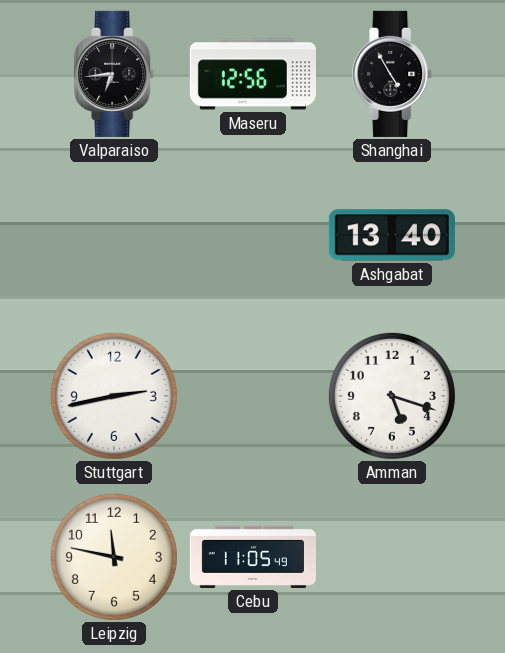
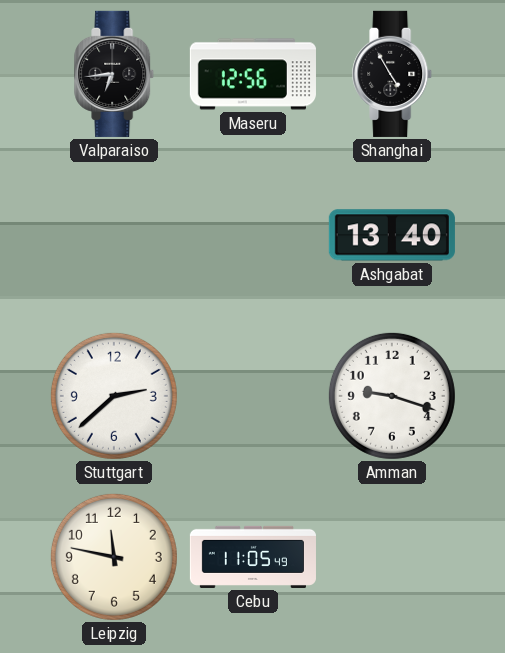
Stuttgart: 2:43 -> 2:38
Amman: 5:18 -> 9:18
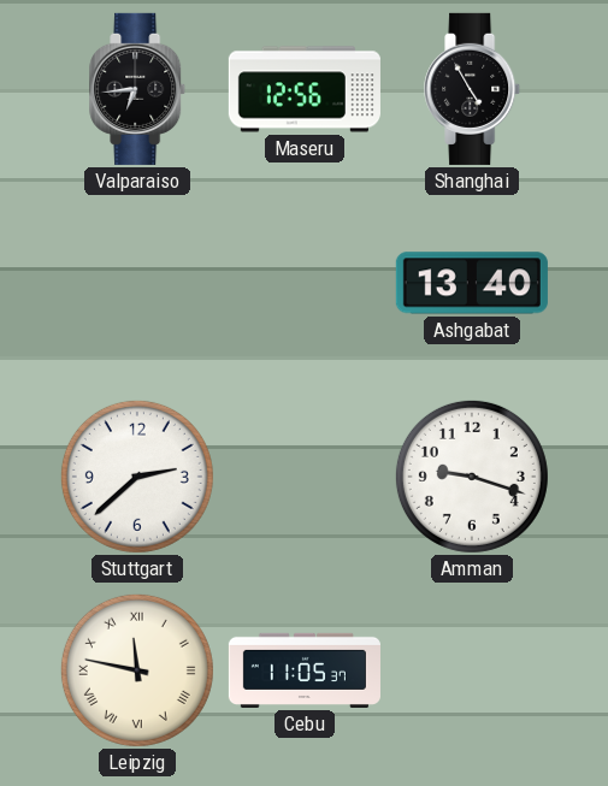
Leipzig numerals: Arabic -> Roman
Cebu: 11:05:49 -> 11:05:37
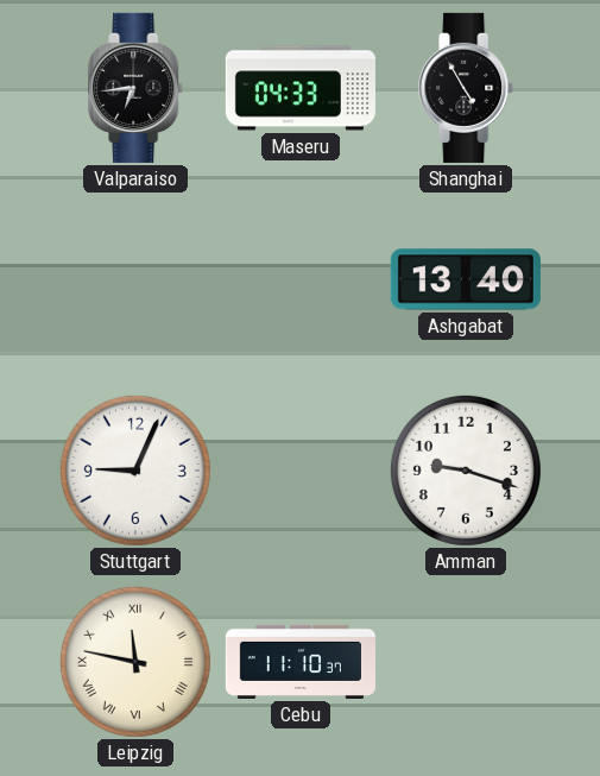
Maseru: 12:56 -> 04:33
Stuttgart: 2:38 -> 9:04
Cebu: 11:05 -> 11:10
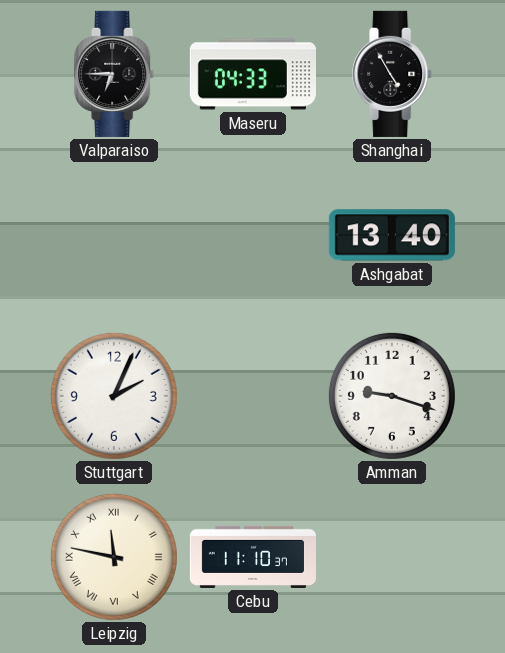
Valparaiso: 6:44 -> 6:45
Stuttgart: 9:04 -> 2:04
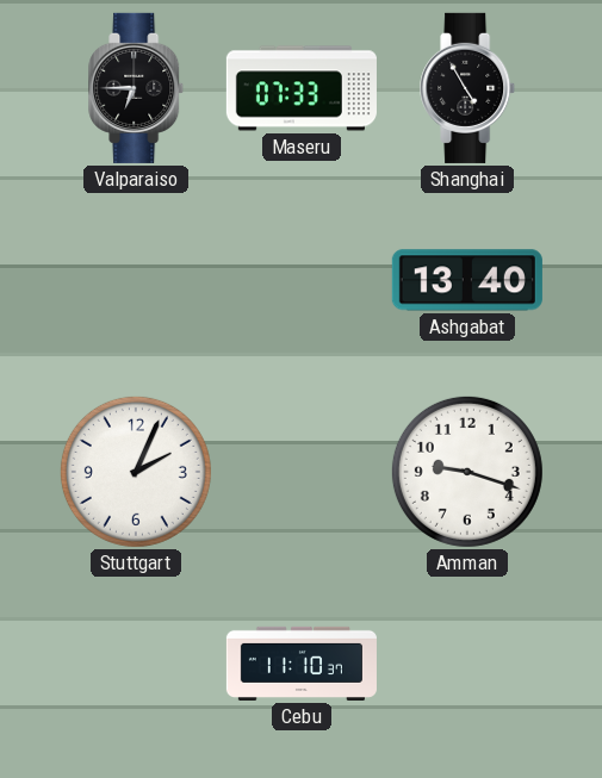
Maseru: 04:33 -> 07:33
Leipzig: 11:47 -> none
